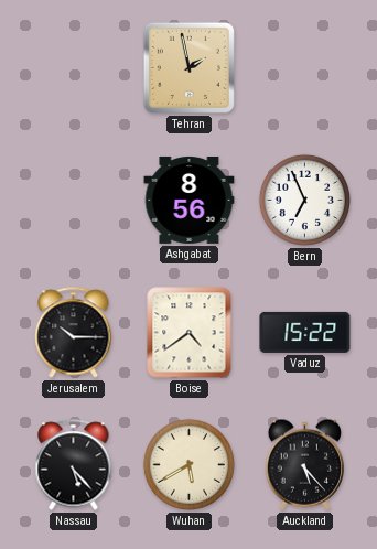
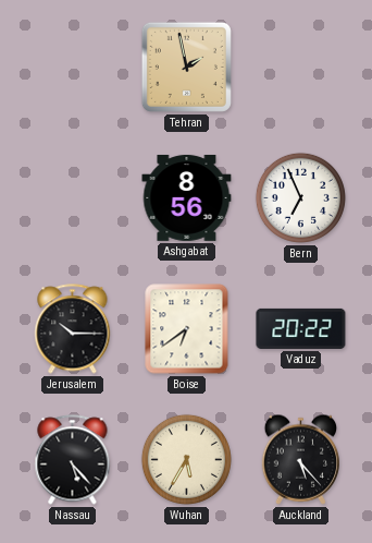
Boise: 4:39 -> 6:39
Vaduz: 15:22 -> 20:22
Wuhan: 5:40 -> 5:35
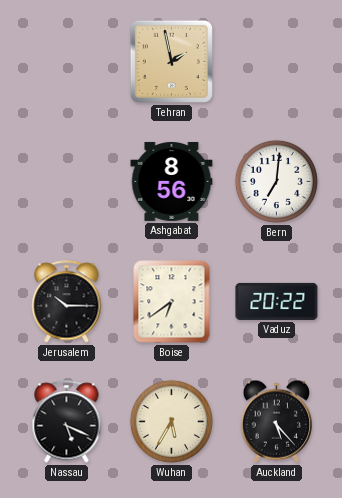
Bern: 6:56 -> 7:01
Nassau: 5:23 -> 5:19
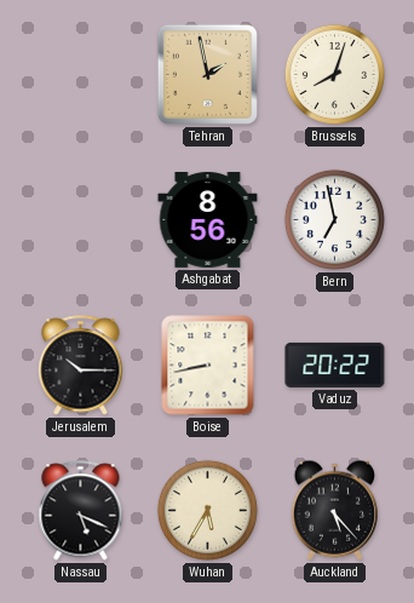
Brussels: none -> 8:03
Bern: 7:01 -> 6:58
Boise: 6:39 -> 8:43
